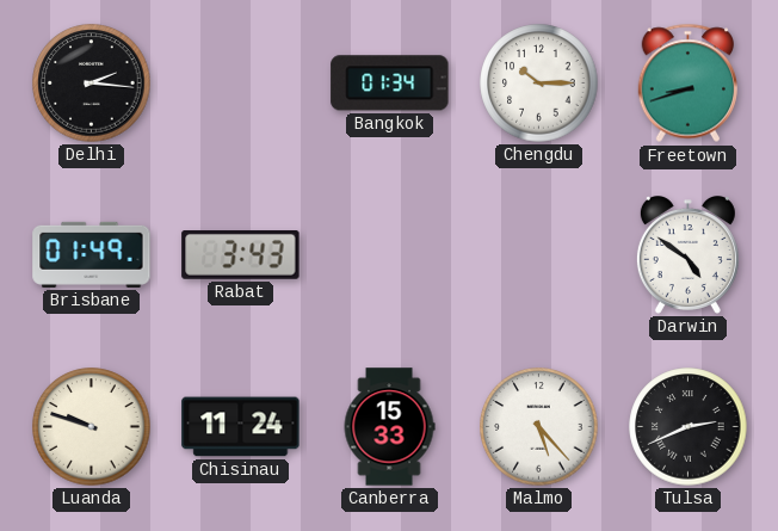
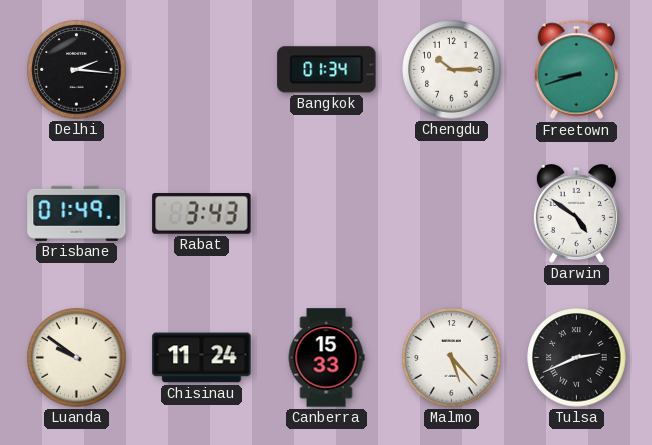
Luanda: 9:48 -> 9:51
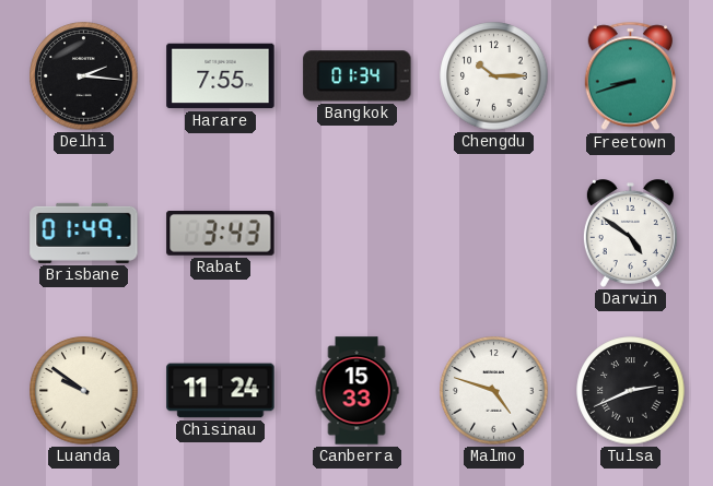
Harare: none -> 7:55
Malmo: 5:23 -> 4:48
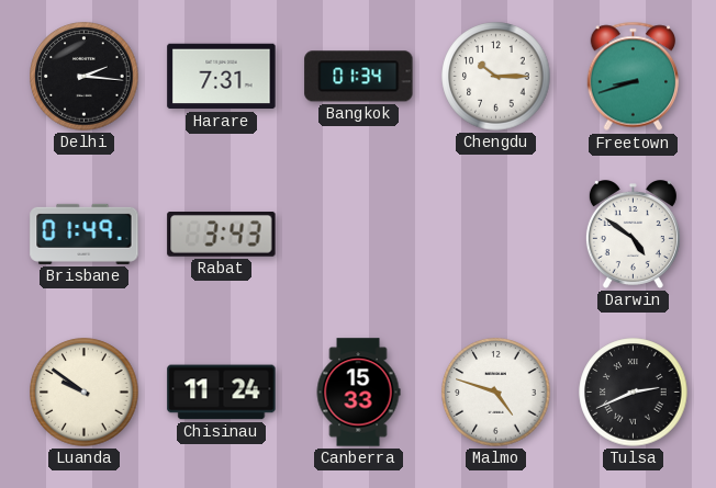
Harare: 7:55 -> 7:31
